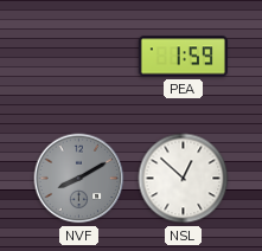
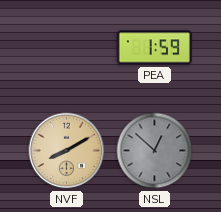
NVF dial: grey -> champagne
NSL dial: white -> grey
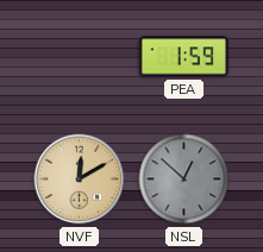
NVF: 8:10 -> 12:10
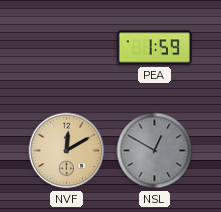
NSL: 12:52 -> 12:50
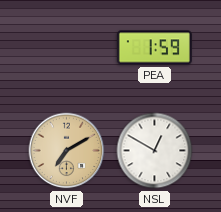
NVF: 12:10 -> 7:10
NSL dial: grey -> white
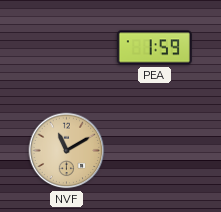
NVF: 7:10 -> 11:10
NSL: 12:50 -> none
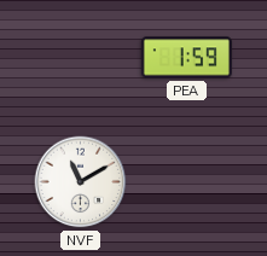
NVF dial: champagne -> white
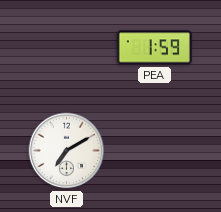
NVF: 11:10 -> 7:10
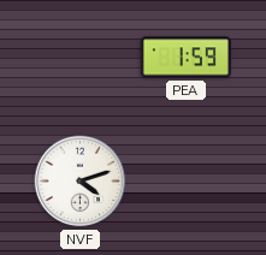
NVF: 7:10 -> 4:12
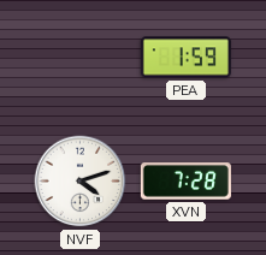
XVN: none -> 7:28
